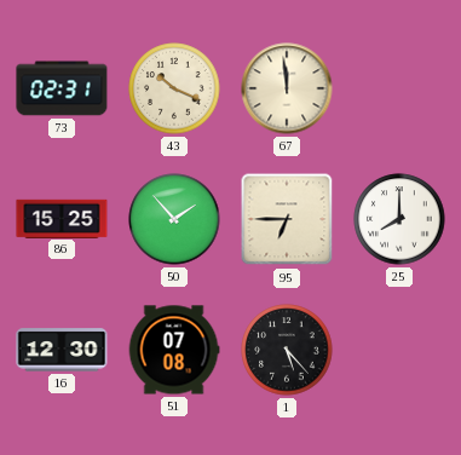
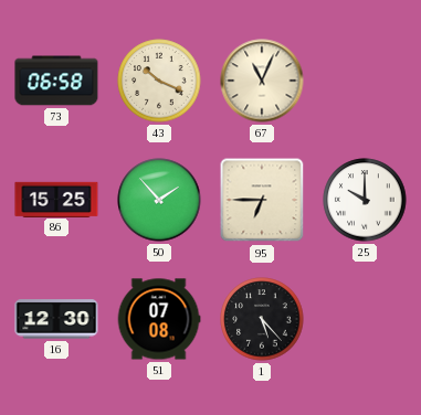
73: 02:31 -> 06:58
67: 11:59 -> 11:04
25: 8:00 -> 10:00
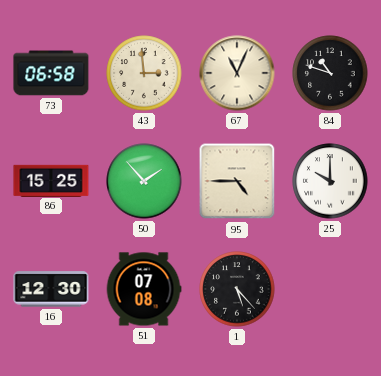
43: 10:19 -> 2:59
84: none -> 10:48
95: 6:45 -> 4:45
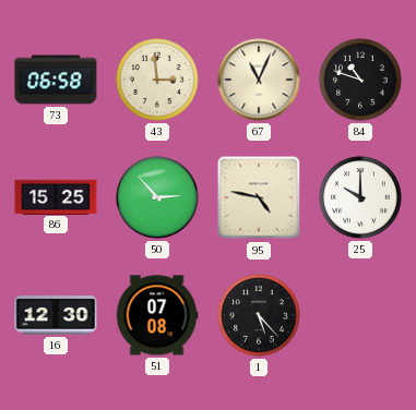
50: 1:53 -> 2:53
95: 4:45 -> 4:47
